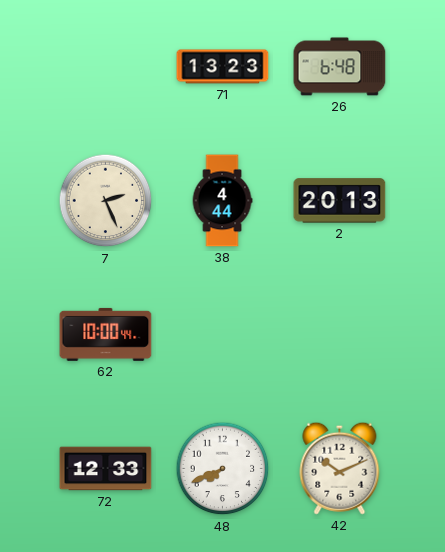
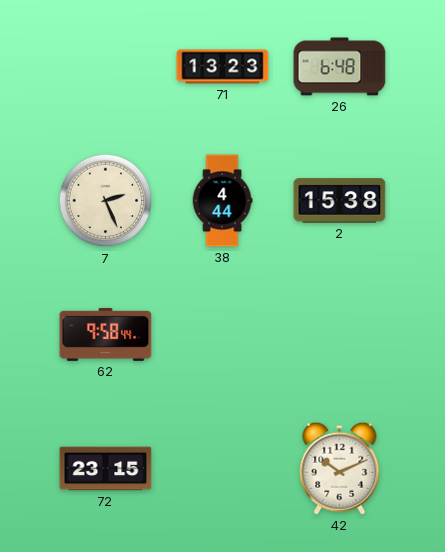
2: 20:13 -> 15:38
62: 10:00 -> 9:58
72: 12:33 -> 23:15
48: 7:41 -> none
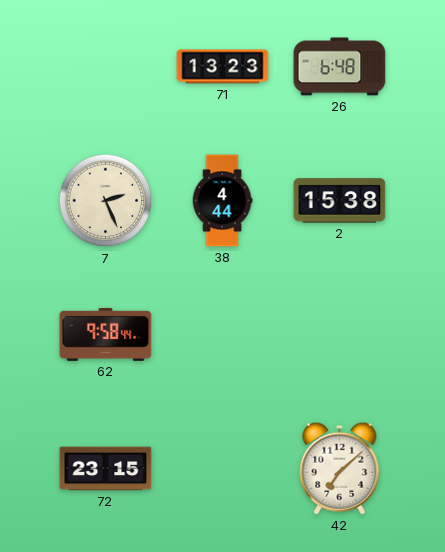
42: 10:11 -> 7:08
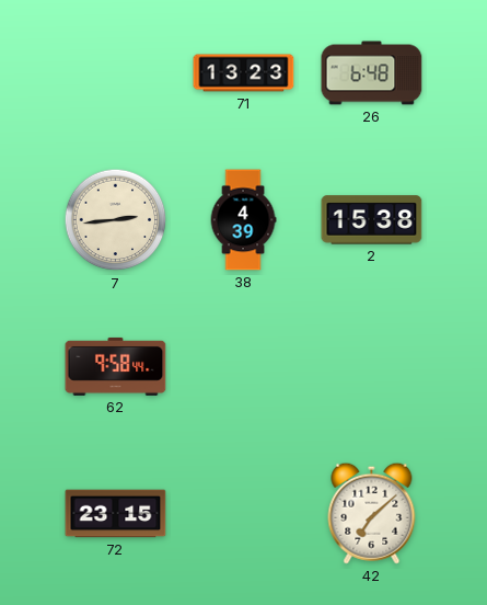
7: 2:26 -> 2:44
38: 4:44 -> 4:39
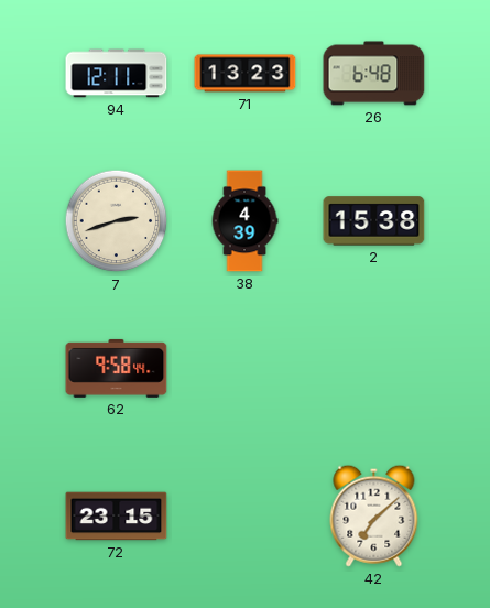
94: none -> 12:11
7: 2:44 -> 2:42
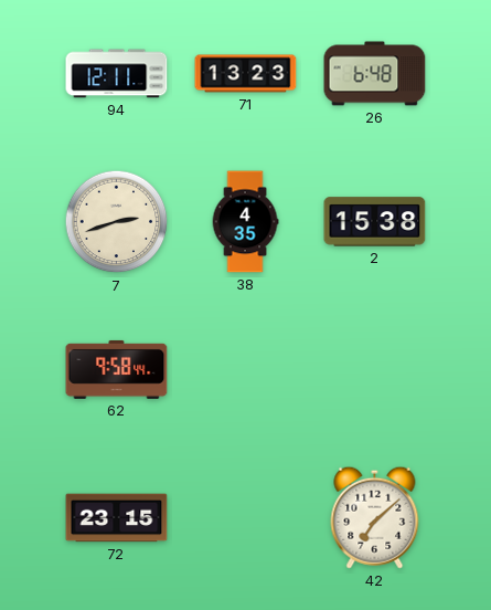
38: 4:39 -> 4:35
